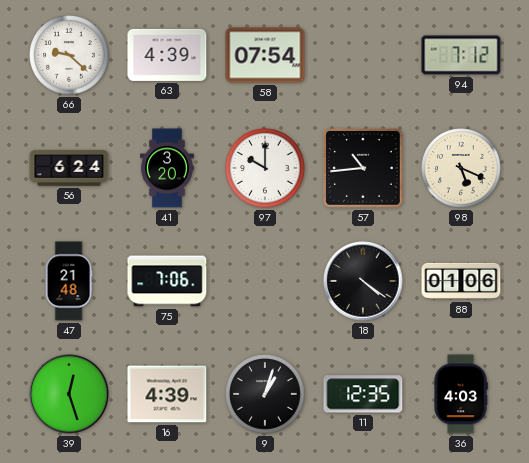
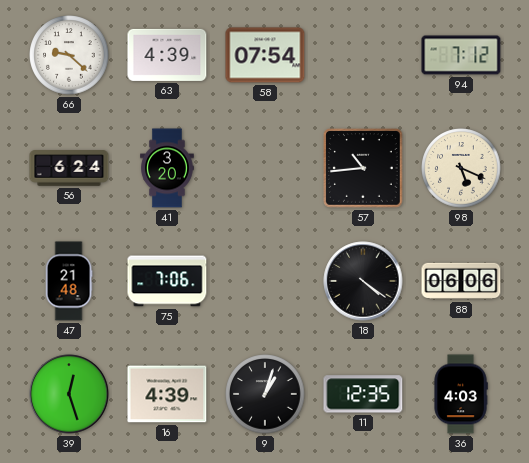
97: 10:00 -> none
88: 01:06 -> 06:06
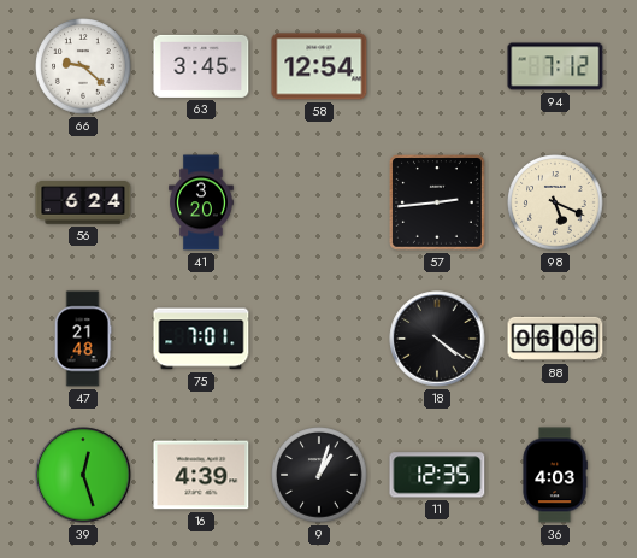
63: 4:39 -> 3:45
58: 07:54 -> 12:54
57: 10:44 -> 2:44
75: 7:06 -> 7:01
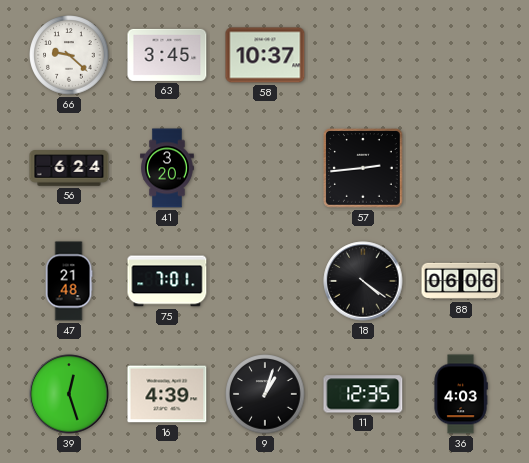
58: 12:54 -> 10:37
94: 7:12 -> none
98: 5:19 -> none
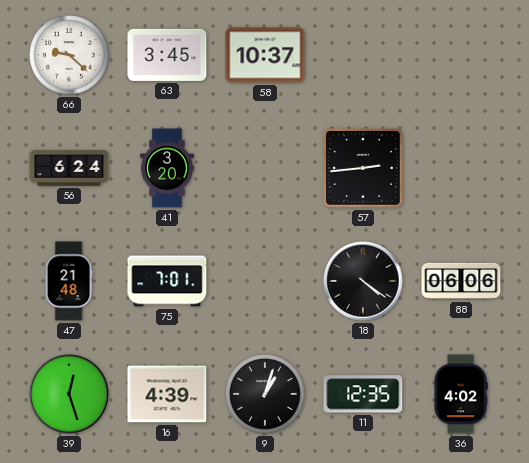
36: 4:03 -> 4:02
